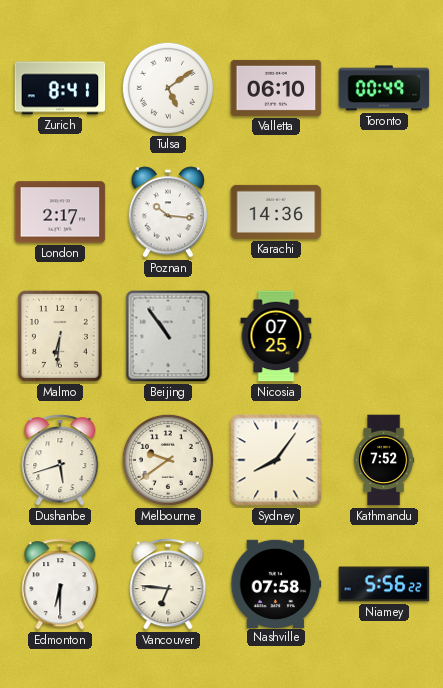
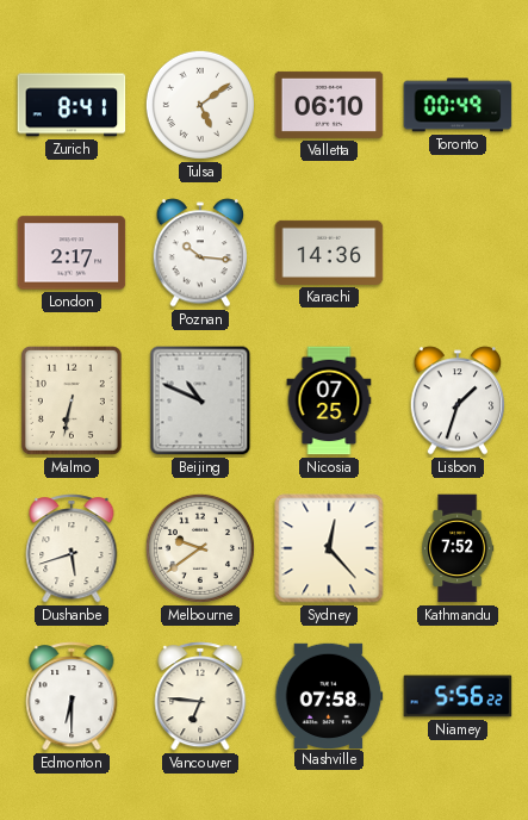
Malmo: 6:31 -> 6:32
Beijing: 10:54 -> 10:49
Lisbon: none -> 1:33
Sydney: 8:06 -> 12:23
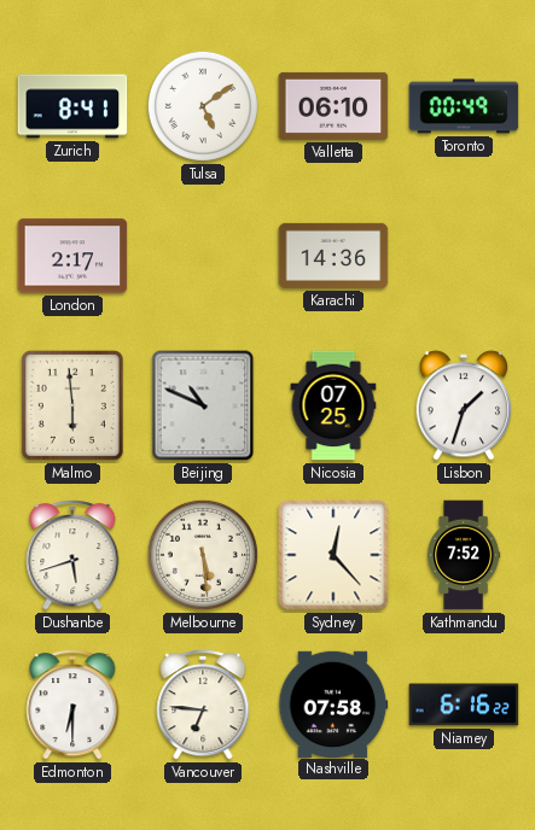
Poznan: 10:16 -> none
Malmo: 6:32 -> 5:59
Melbourne: 9:39 -> 5:29
Niamey: 5:56 -> 6:16
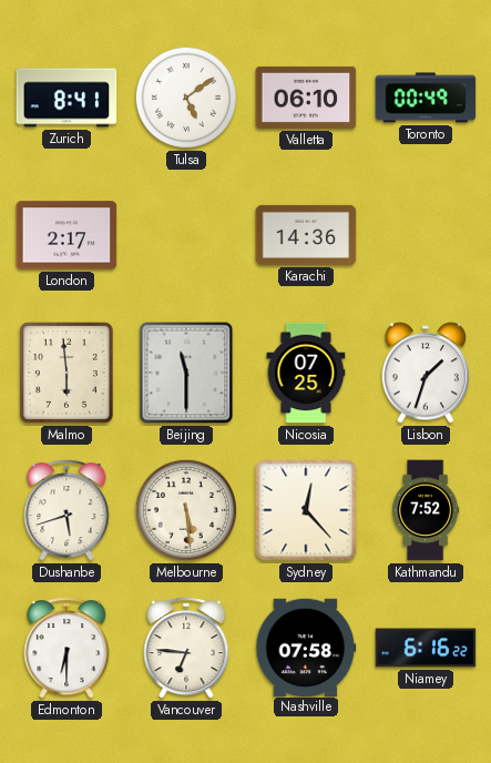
Beijing: 10:49 -> 11:30
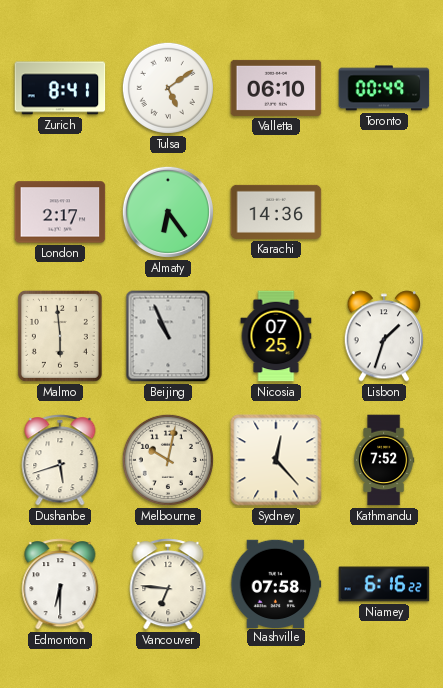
Almaty: none -> 6:24
Beijing: 11:30 -> 10:56
Melbourne: 5:29 -> 10:02
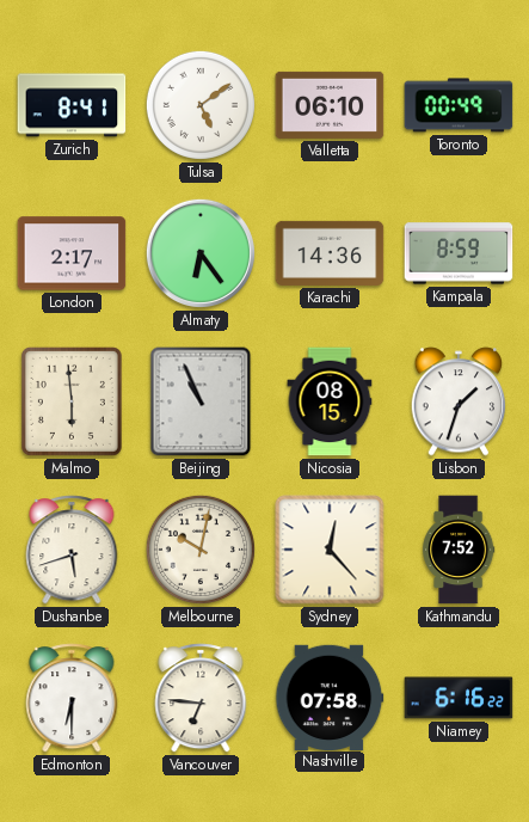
Kampala: none -> 8:59
Nicosia: 07:25 -> 08:15
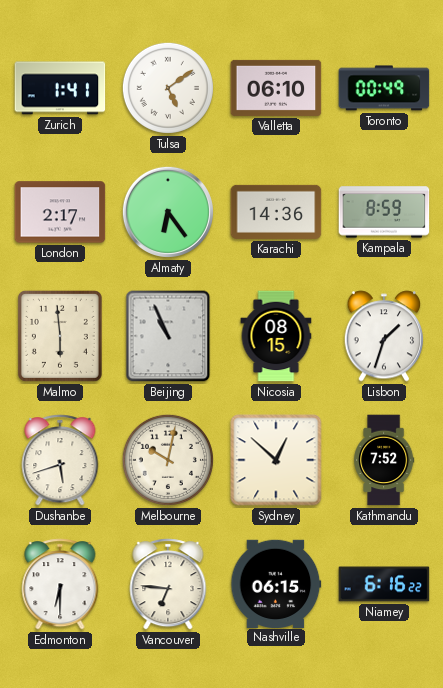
Zurich: 8:41 -> 1:41
Sydney: 12:23 -> 12:52
Nashville: 07:58 -> 06:15
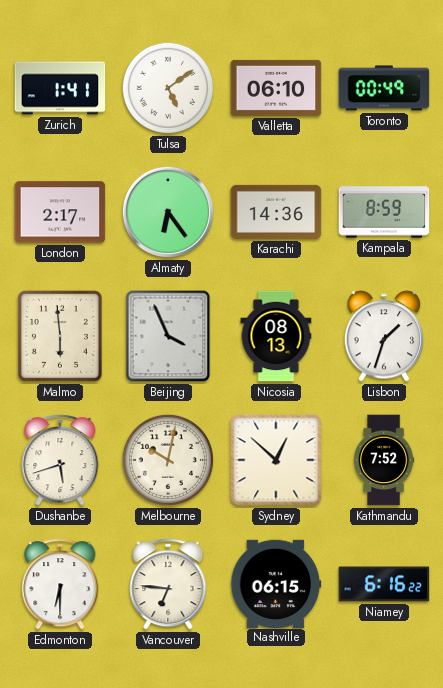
Beijing: 10:56 -> 3:56
Nicosia: 08:15 -> 08:13
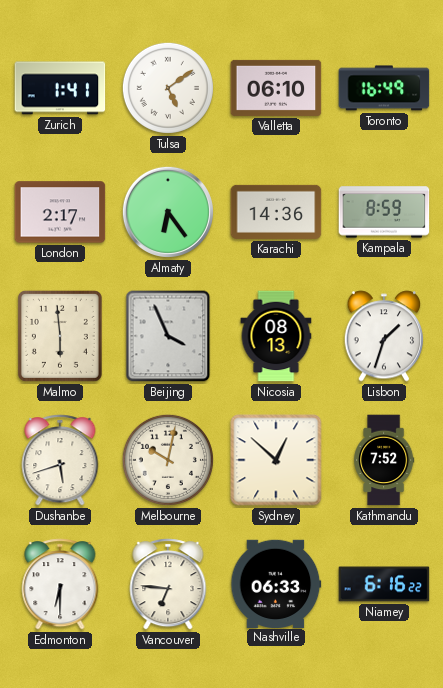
Toronto: 00:49 -> 16:49
Nashville: 06:15 -> 06:33
